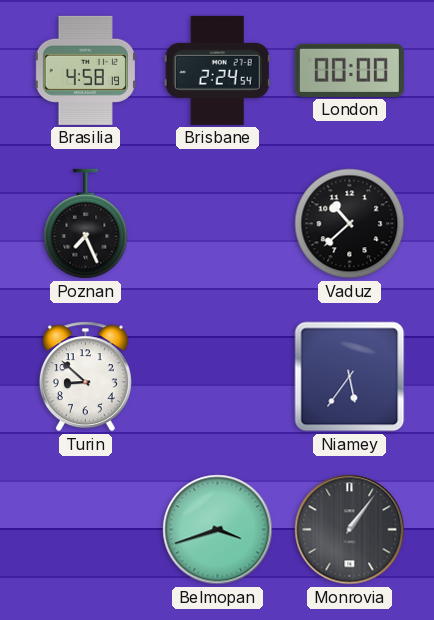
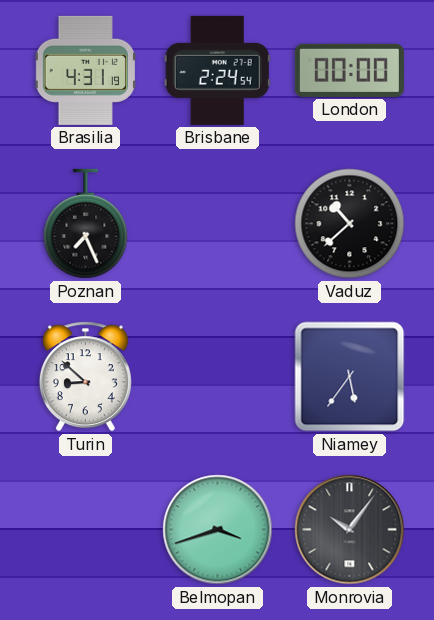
Brasilia: 4:58 -> 4:31
Monrovia: 1:06 -> 10:06
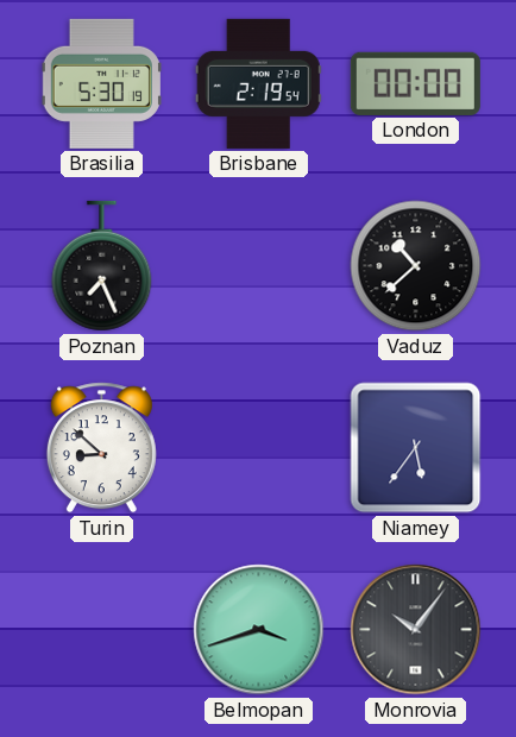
Brasilia: 4:31 -> 5:30
Brisbane: 2:24 -> 2:19
